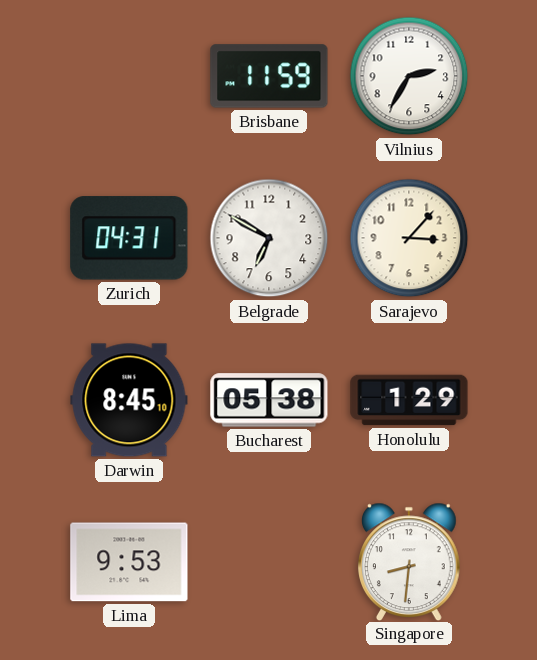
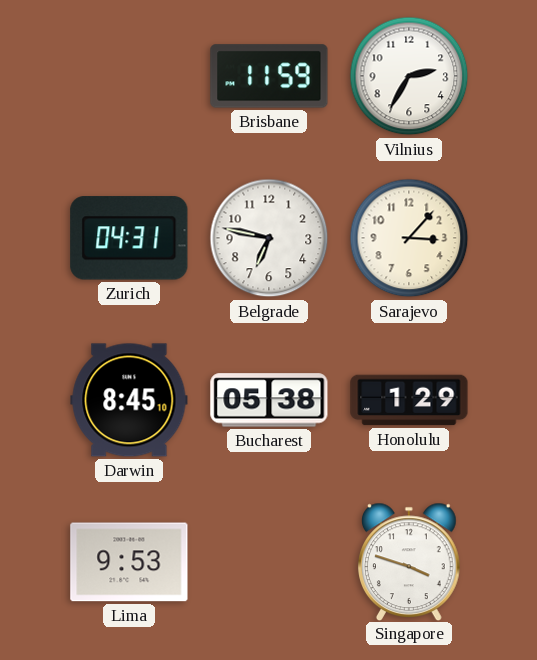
Belgrade: 6:50 -> 6:47
Singapore: 8:31 -> 3:48
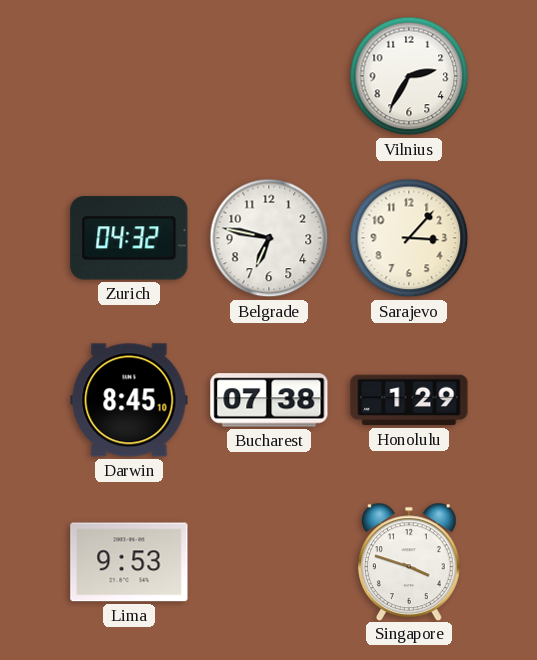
Brisbane: 11:59 -> none
Zurich: 04:31 -> 04:32
Bucharest: 05:38 -> 07:38
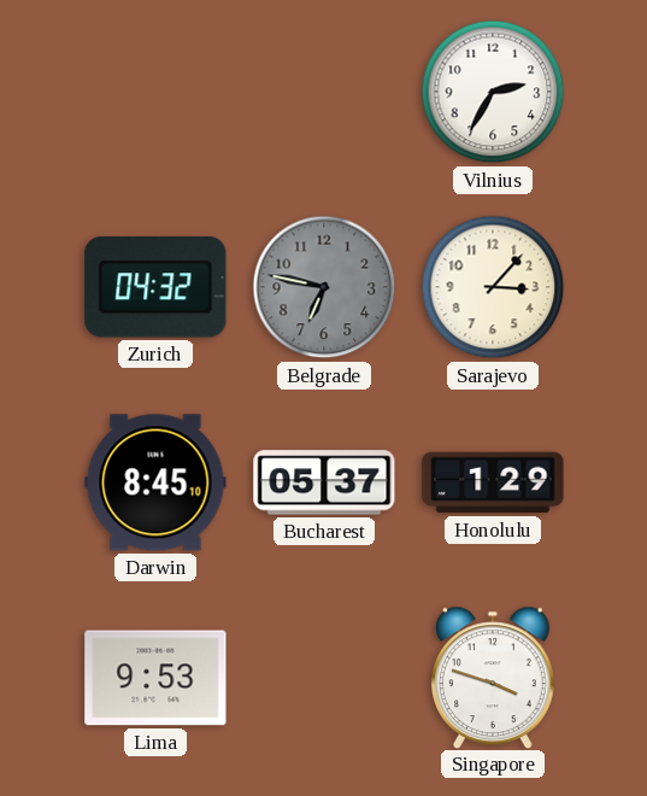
Belgrade dial: white -> grey
Bucharest: 07:38 -> 05:37
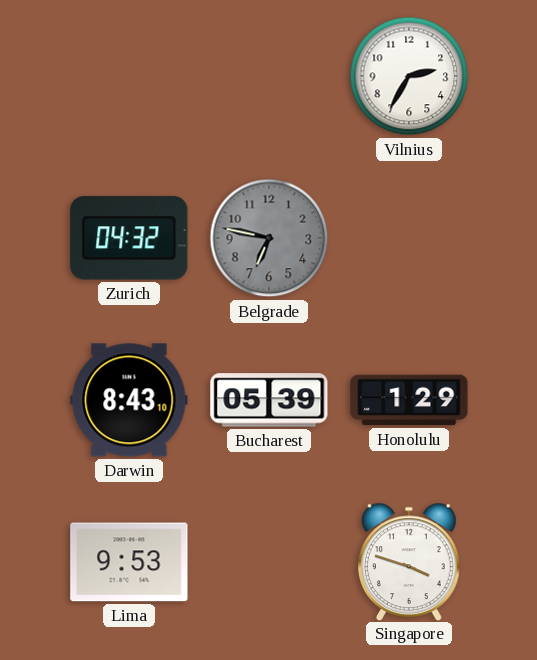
Sarajevo: 3:07 -> none
Darwin: 8:45 -> 8:43
Bucharest: 05:37 -> 05:39
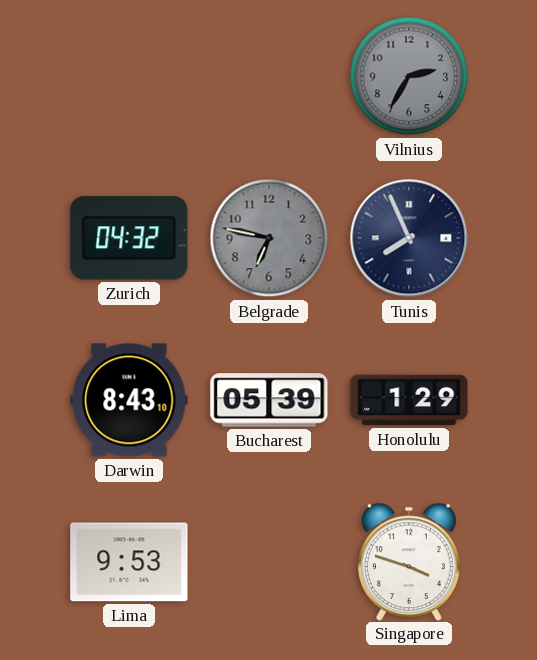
Vilnius dial: white -> grey
Tunis: none -> 7:56
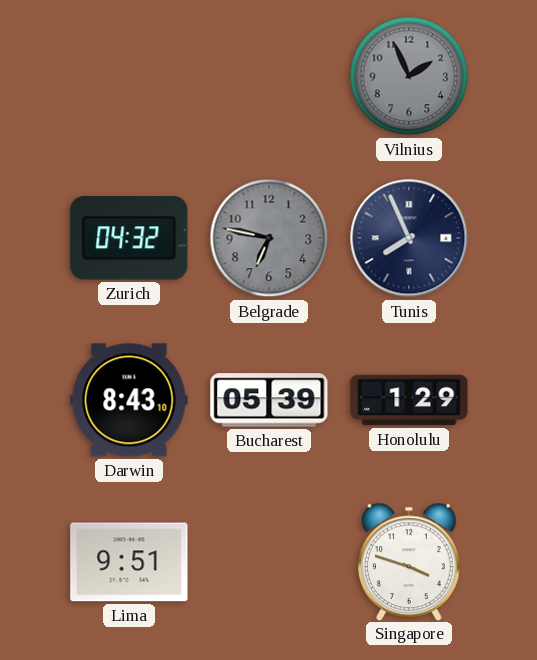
Vilnius: 2:35 -> 1:56
Lima: 9:53 -> 9:51
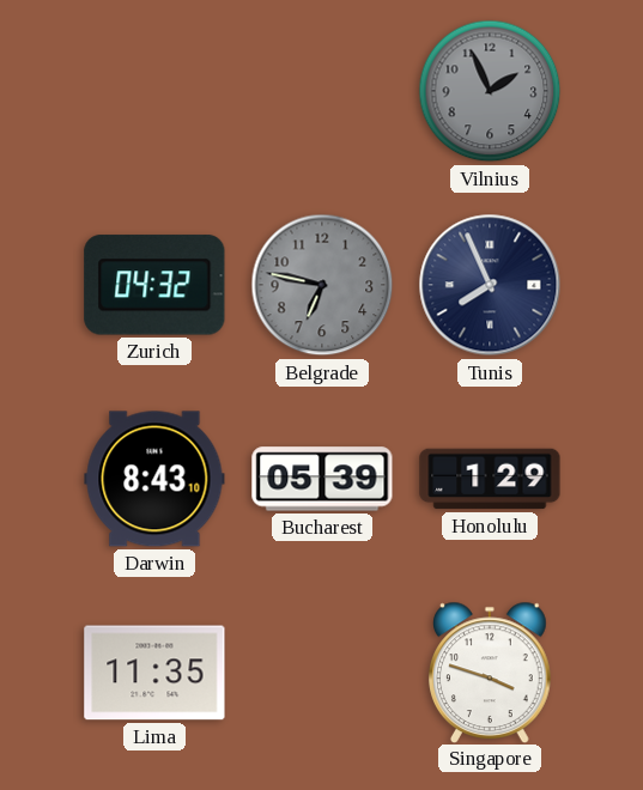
Lima: 9:51 -> 11:35
